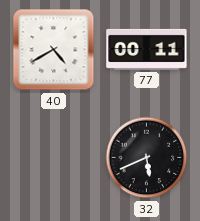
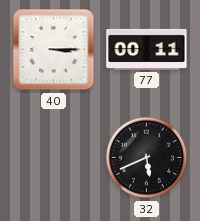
40: 4:40 -> 3:15
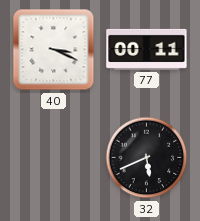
40: 3:15 -> 3:19
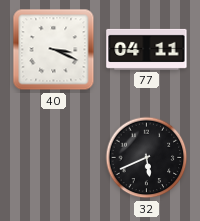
77: 00:11 -> 04:11
